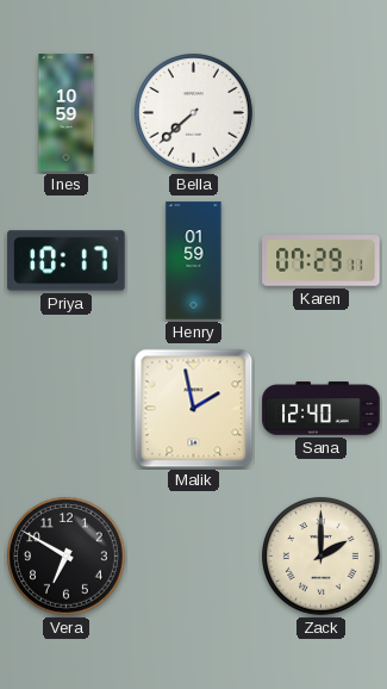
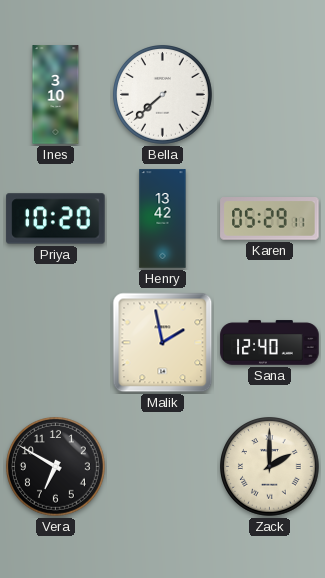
Ines: 10:59 -> 3:10
Priya: 10:17 -> 10:20
Henry: 01:59 -> 13:42
Karen: 07:29 -> 05:29
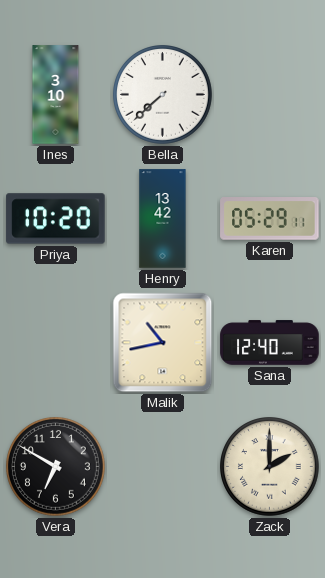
Malik: 1:58 -> 10:43
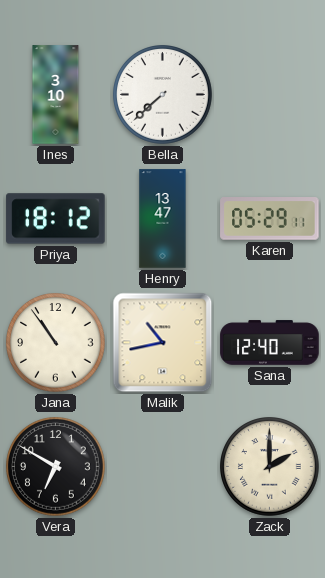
Priya: 10:20 -> 18:12
Henry: 13:42 -> 13:47
Jana: none -> 10:54
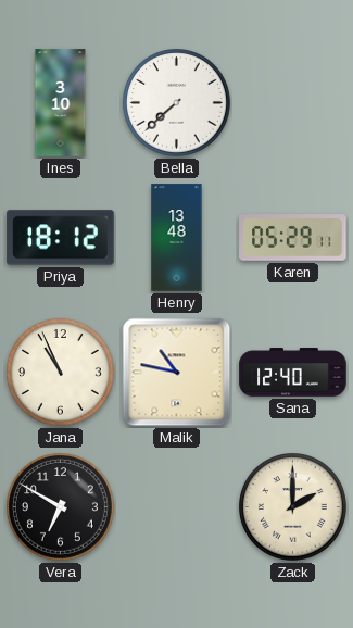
Henry: 13:47 -> 13:48
Jana: 10:54 -> 10:56
Malik: 10:43 -> 10:47
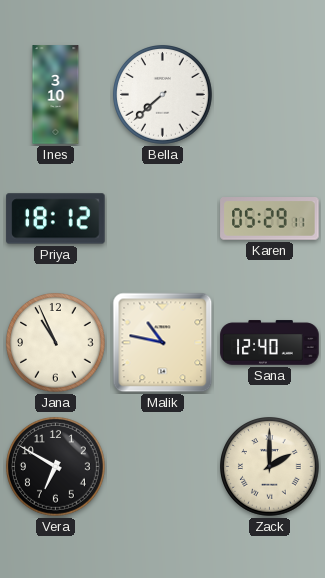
Henry: 13:48 -> none
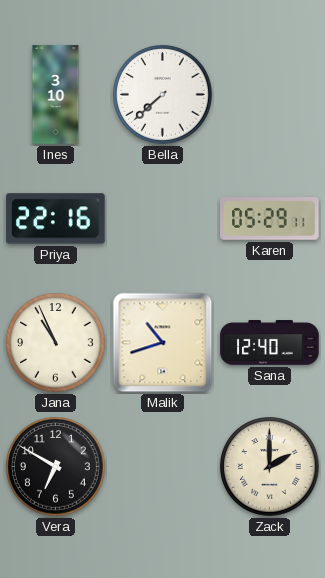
Priya: 18:12 -> 22:16
Malik: 10:47 -> 10:42
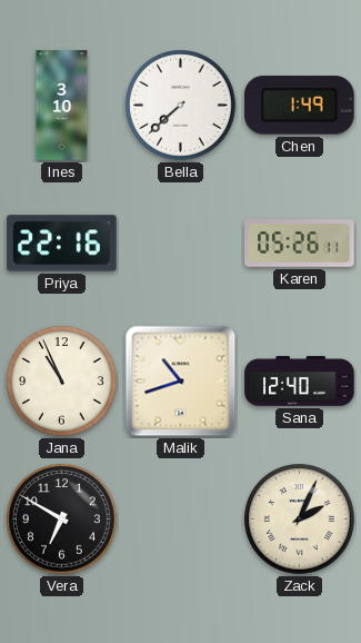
Chen: none -> 1:49
Karen: 05:29 -> 05:26
Zack: 2:00 -> 2:04
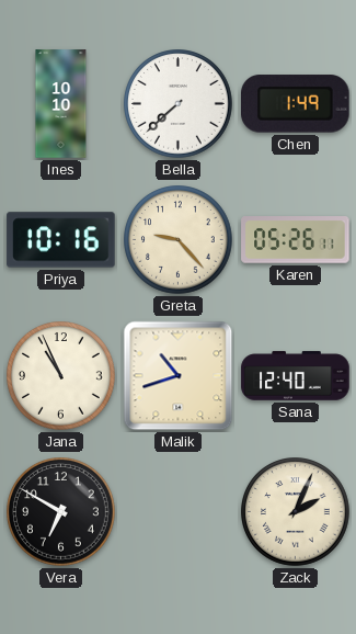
Ines: 3:10 -> 10:10
Priya: 22:16 -> 10:16
Greta: none -> 9:23
